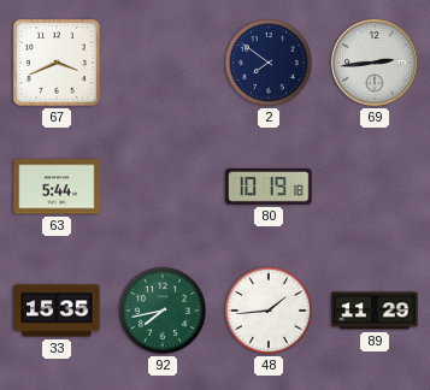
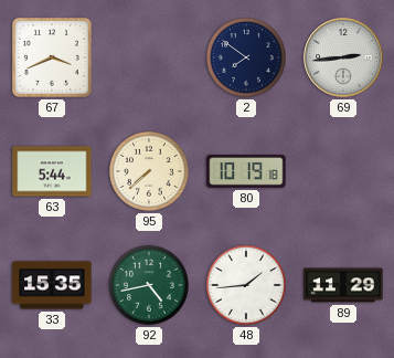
95: none -> 7:38
92: 7:43 -> 4:43
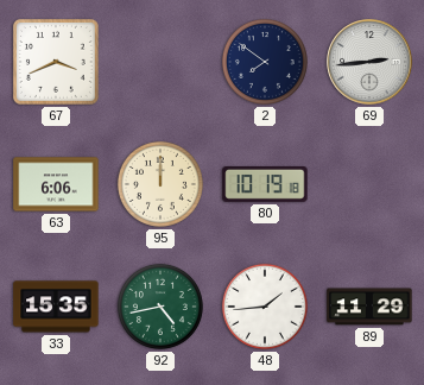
63: 5:44 -> 6:06
95: 7:38 -> 12:00
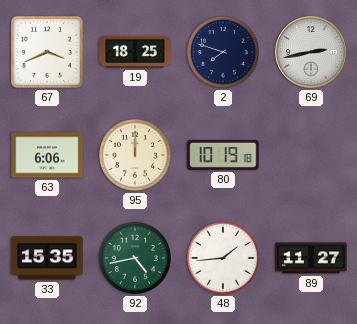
19: none -> 18:25
2: 7:51 -> 7:48
69: 2:44 -> 2:43
89: 11:29 -> 11:27
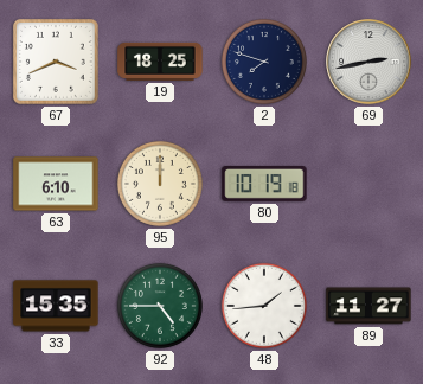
63: 6:06 -> 6:10
92: 4:43 -> 4:45
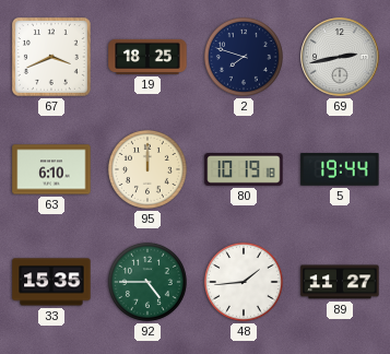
5: none -> 19:44
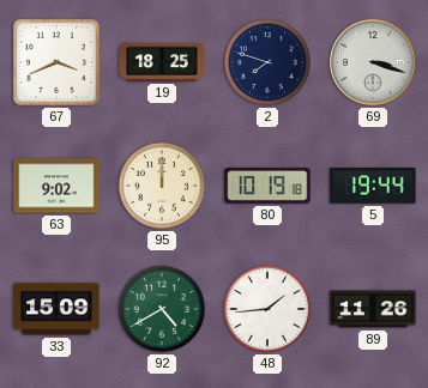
69: 2:43 -> 3:18
63: 6:10 -> 9:02
33: 15:35 -> 15:09
92: 4:45 -> 4:40
89: 11:27 -> 11:26
